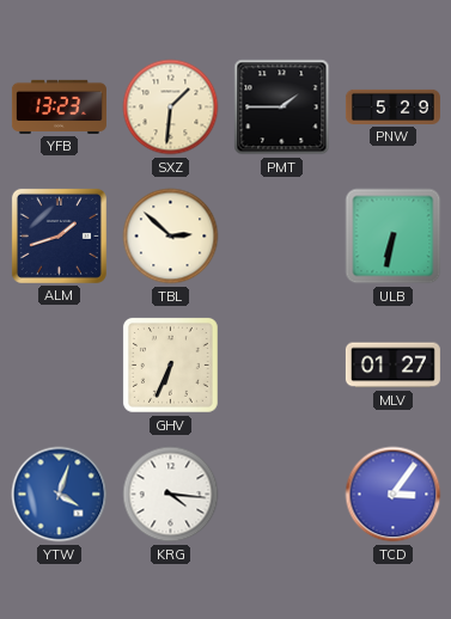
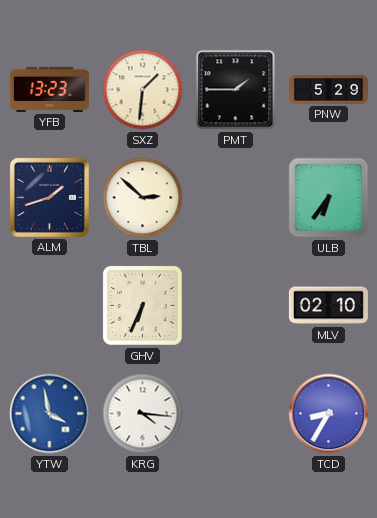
ULB: 6:32 -> 6:36
MLV: 01:27 -> 02:10
YTW: 4:03 -> 3:58
TCD: 3:06 -> 8:35
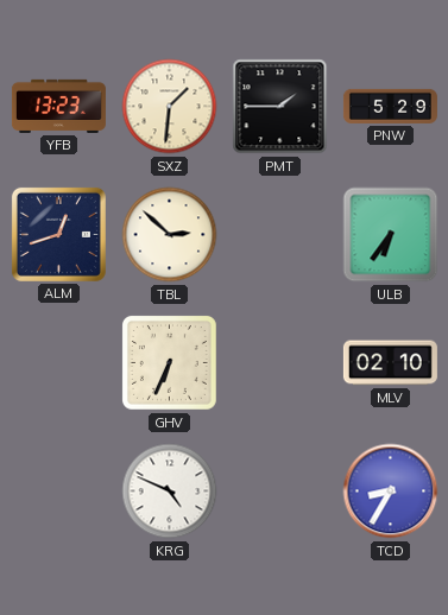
ALM: 1:42 -> 12:42
YTW: 3:58 -> none
KRG: 4:16 -> 4:49
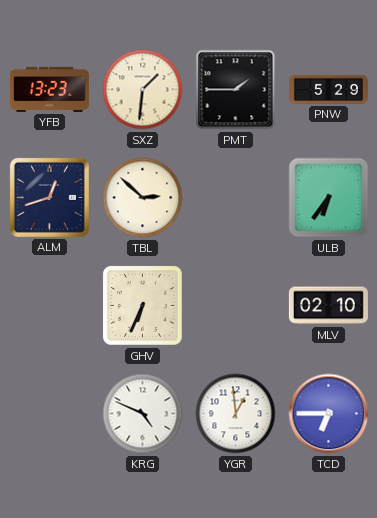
YGR: none -> 12:59
TCD: 8:35 -> 6:45
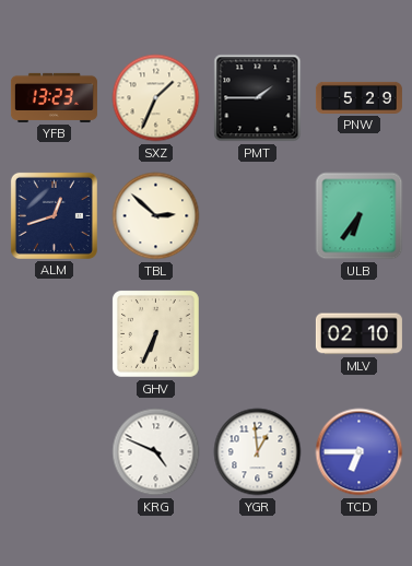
SXZ: 1:31 -> 1:34
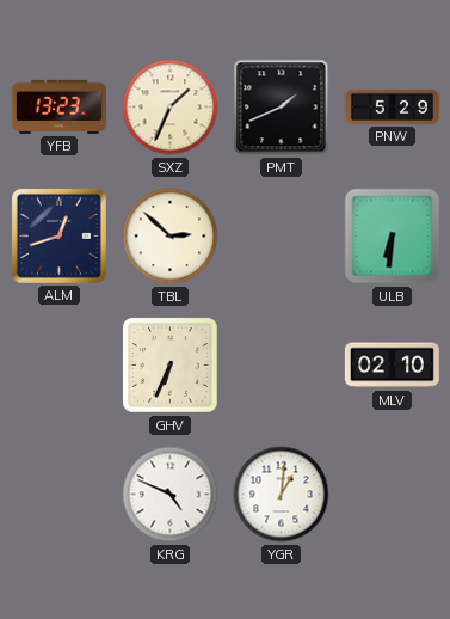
PMT: 1:45 -> 1:41
ULB: 6:36 -> 6:31
YGR: 12:59 -> 1:01
TCD: 6:45 -> none
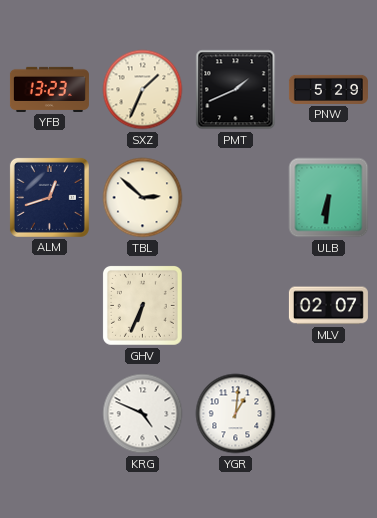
MLV: 02:10 -> 02:07
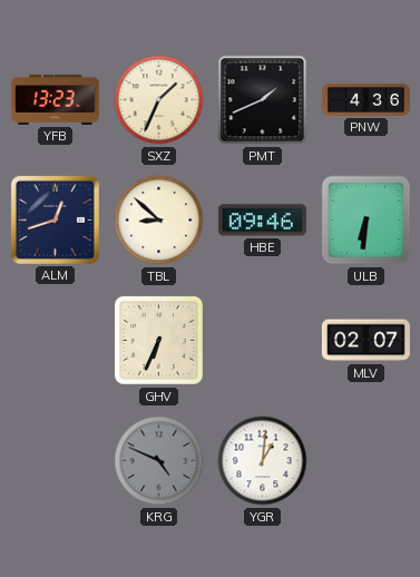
PNW: 5:29 -> 4:36
TBL: 2:52 -> 8:52
HBE: none -> 09:46
KRG dial: white -> grey
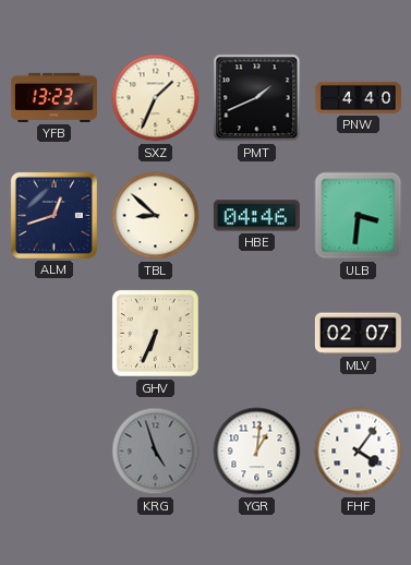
PNW: 4:36 -> 4:40
HBE: 09:46 -> 04:46
ULB: 6:31 -> 3:31
KRG: 4:49 -> 4:57
FHF: none -> 4:06
